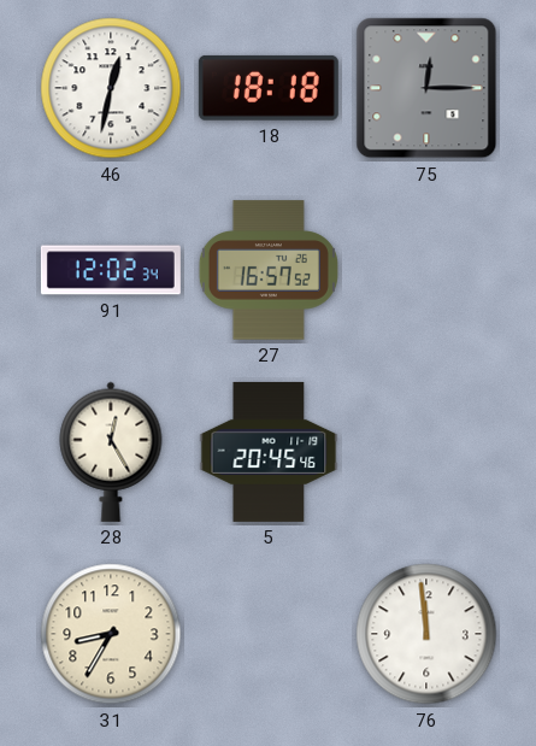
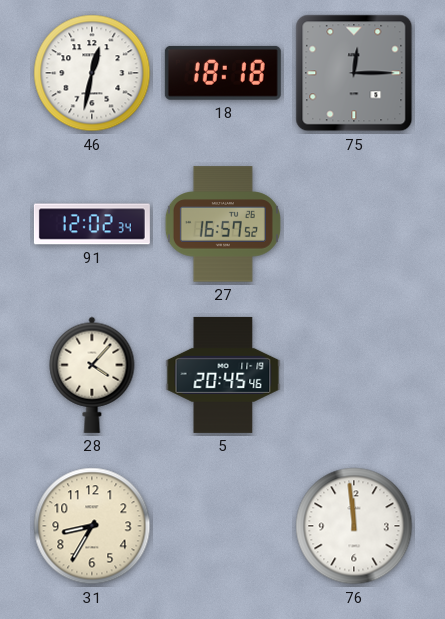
28: 12:25 -> 4:07
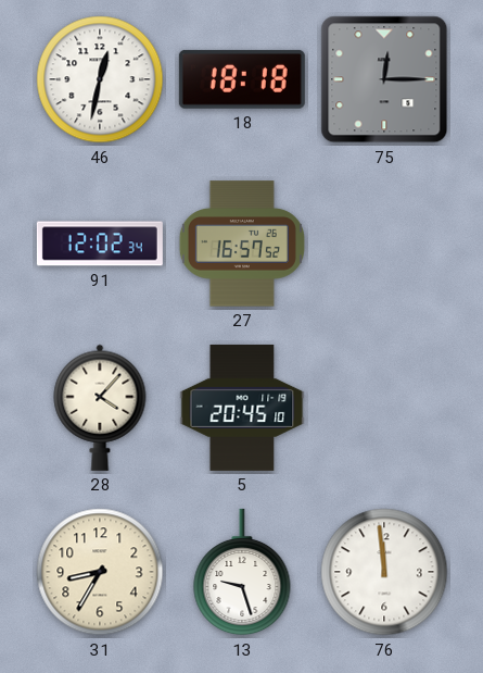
5: 20:45:46 -> 20:45:10
13: none -> 9:27
